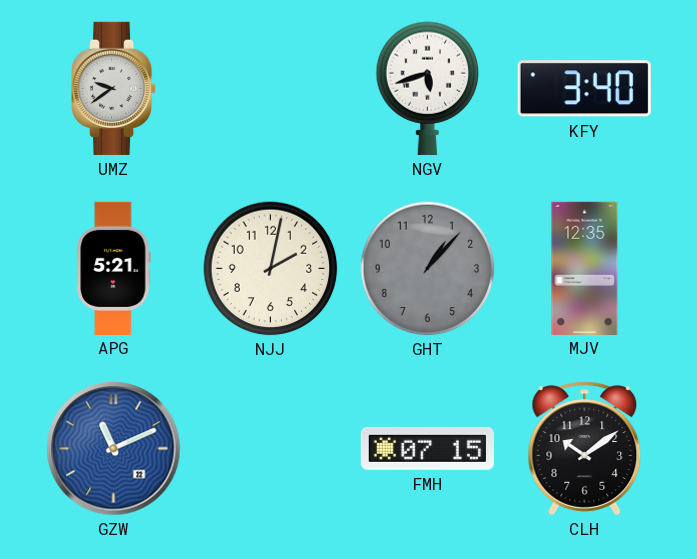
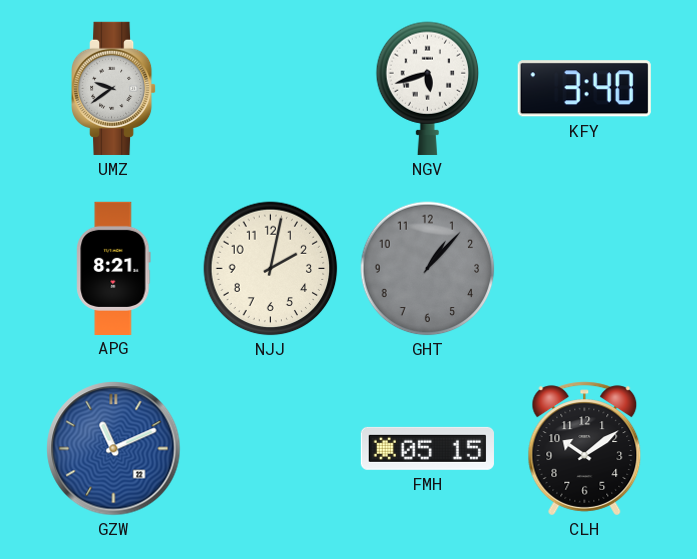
APG: 5:21 -> 8:21
MJV: 12:35 -> none
FMH: 07:15 -> 05:15
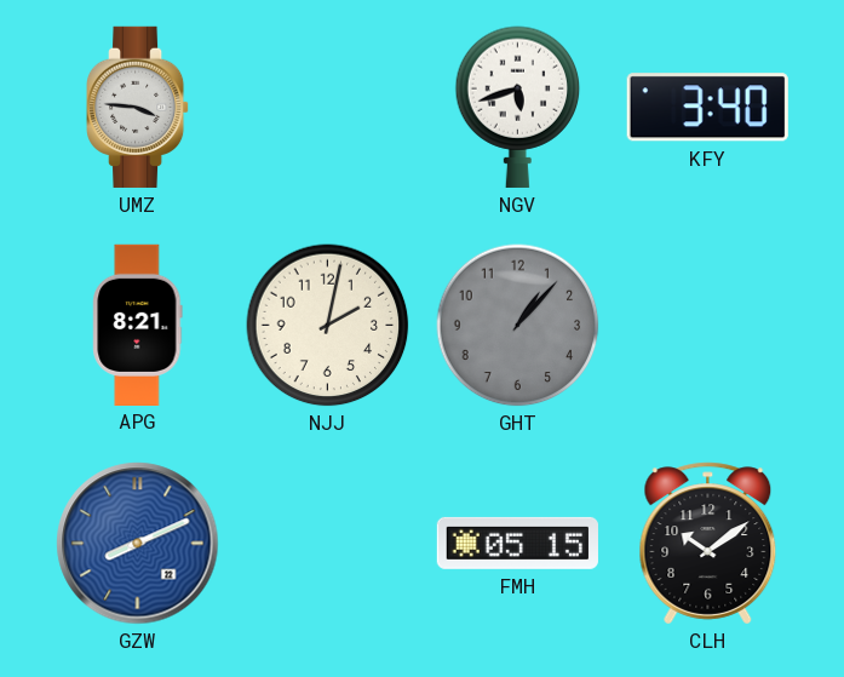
UMZ: 9:39 -> 3:46
GZW: 11:11 -> 8:11
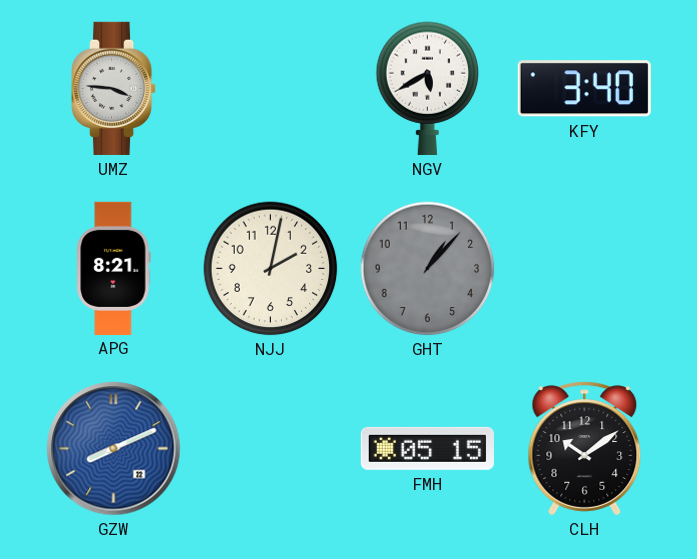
NGV: 5:42 -> 5:40
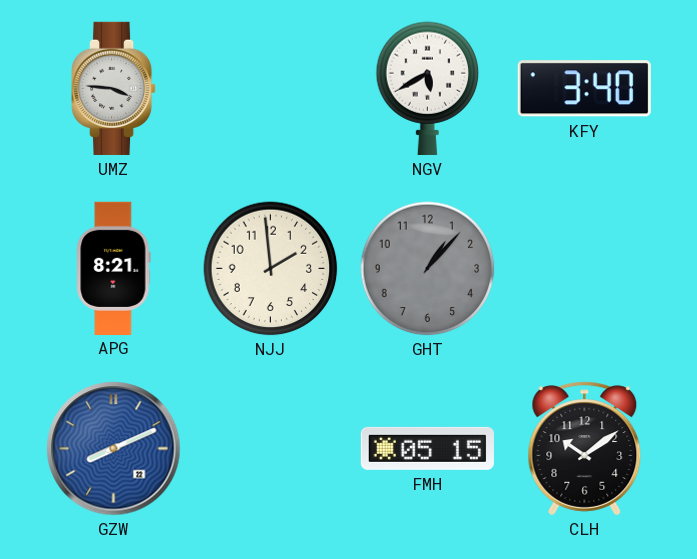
NJJ: 2:02 -> 1:59
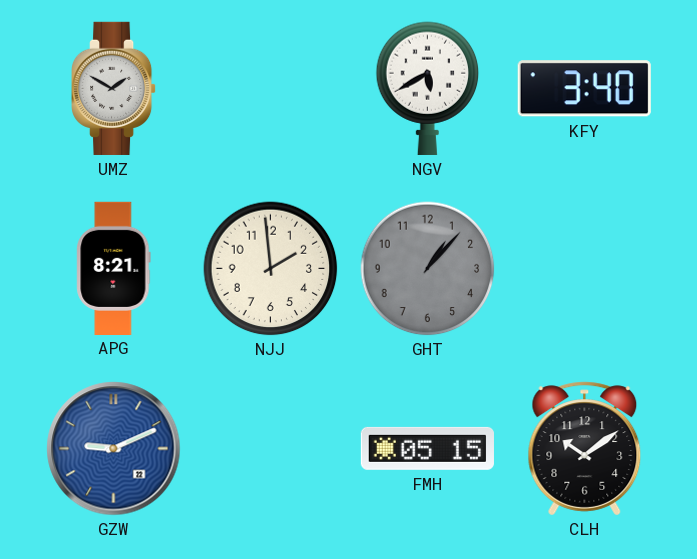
UMZ: 3:46 -> 1:50
GZW: 8:11 -> 9:11
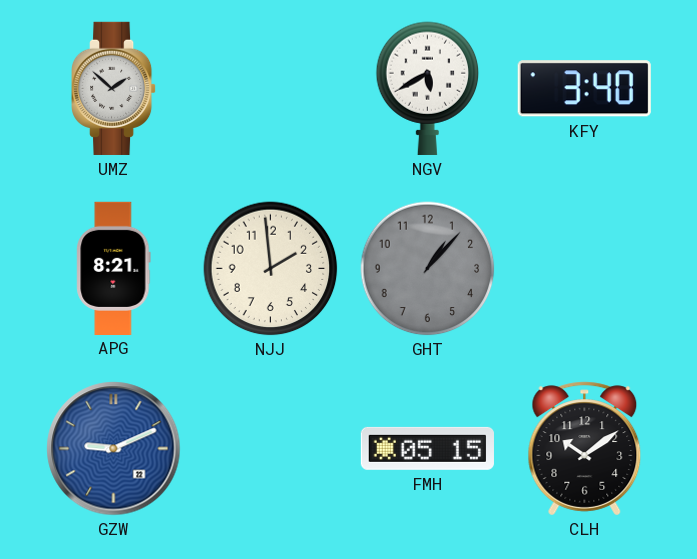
UMZ: 1:50 -> 1:52
